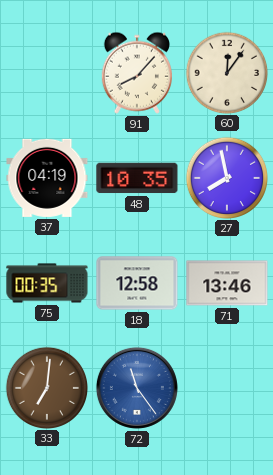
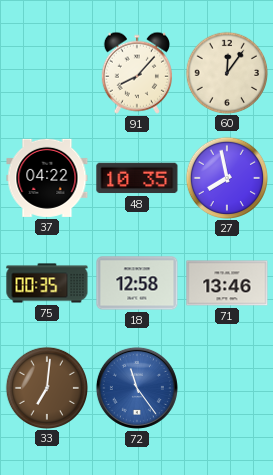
37: 04:19 -> 04:22
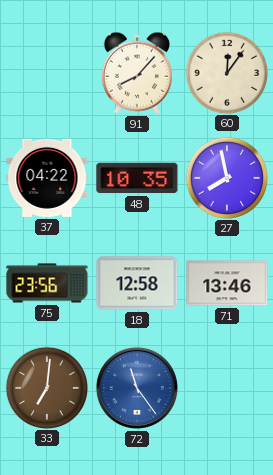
75: 00:35 -> 23:56
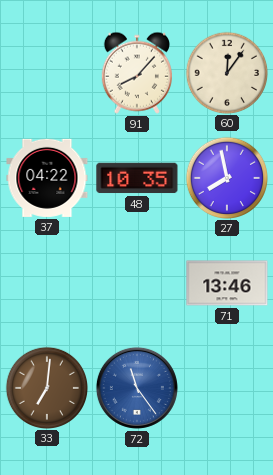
75: 23:56 -> none
18: 12:58 -> none
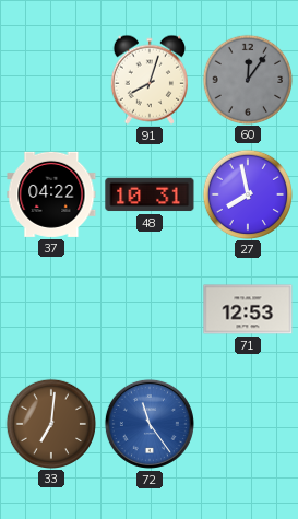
91: 8:07 -> 8:03
60 dial: cream -> grey
48: 10:35 -> 10:31
71: 13:46 -> 12:53
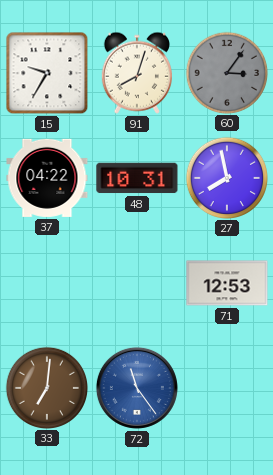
15: none -> 9:35
60: 12:06 -> 3:06
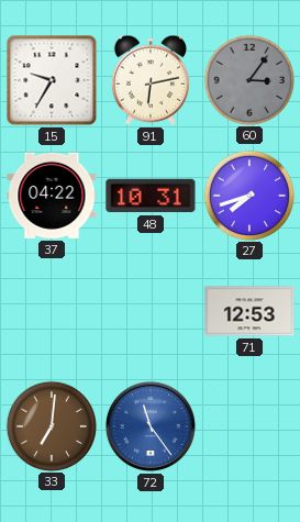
91: 8:03 -> 6:13
27: 7:58 -> 7:42
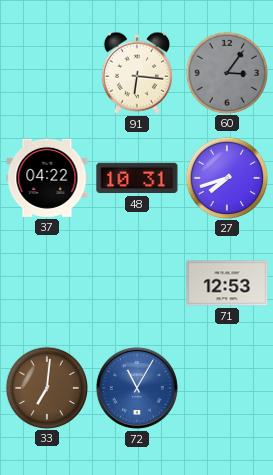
15: 9:35 -> none
91: 6:13 -> 6:16
72: 11:24 -> 11:05
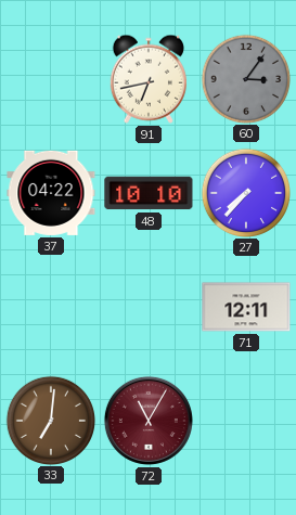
91: 6:16 -> 6:43
48: 10:31 -> 10:10
27: 7:42 -> 7:37
71: 12:53 -> 12:11
72 dial: blue -> burgundy
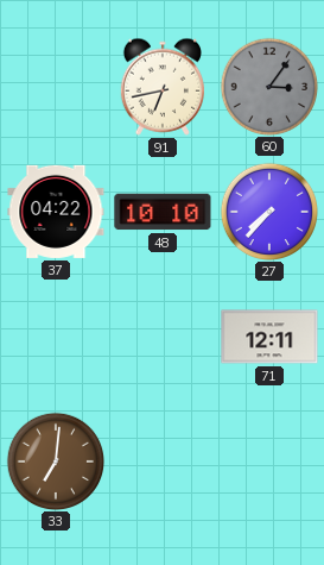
72: 11:05 -> none
